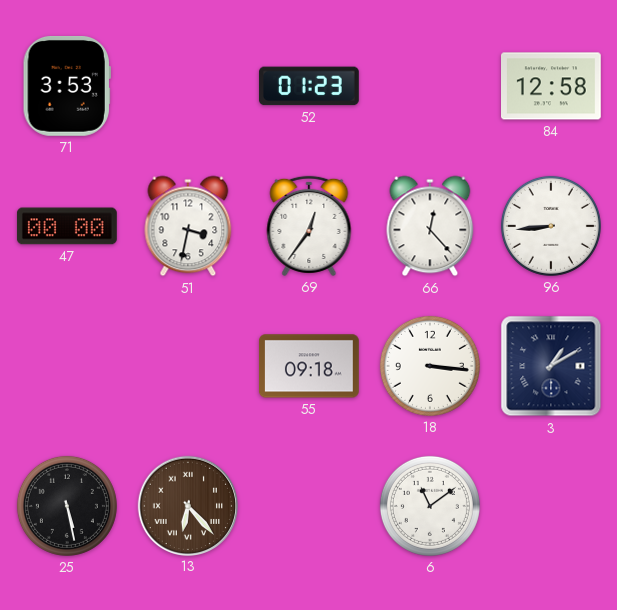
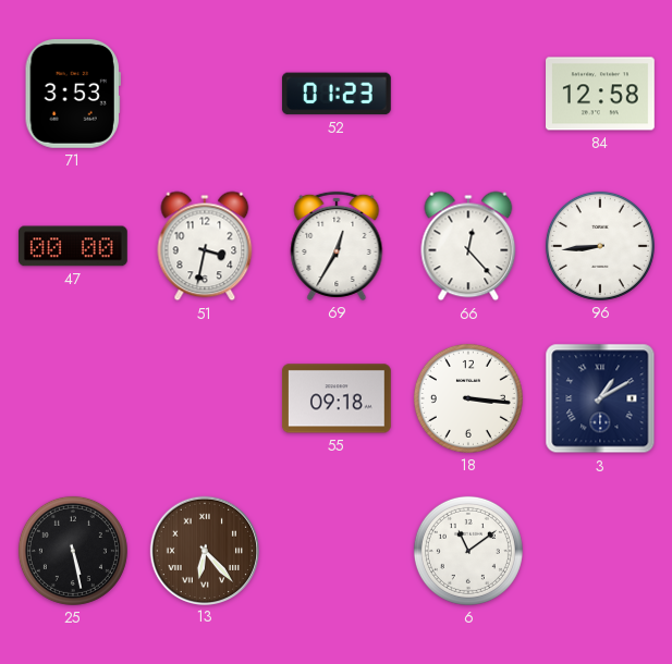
69: 12:36 -> 12:35
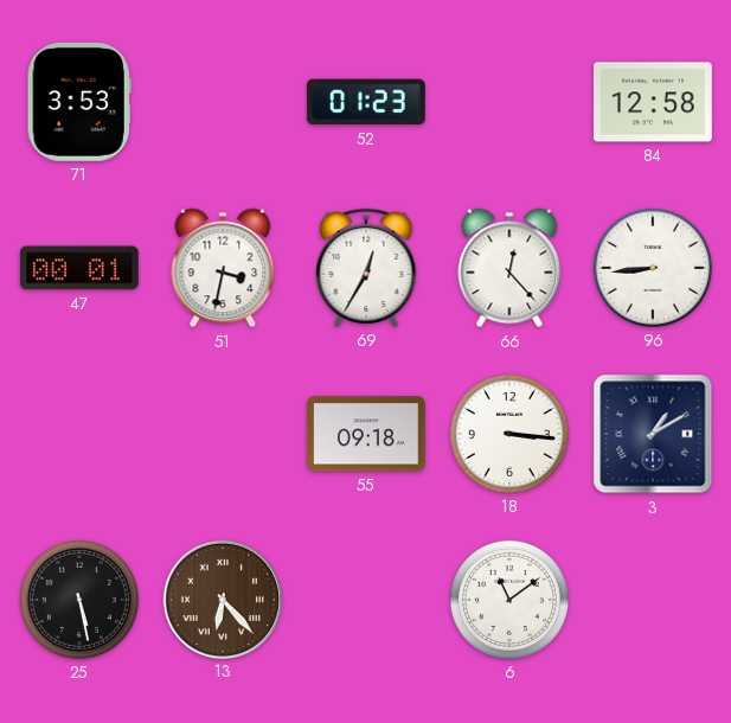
47: 00:00 -> 00:01
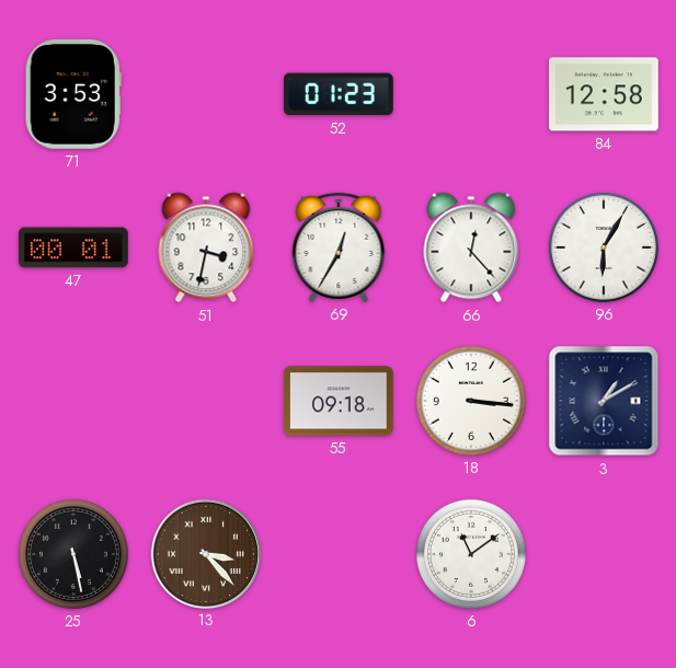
96: 8:44 -> 6:05
13: 6:23 -> 3:23
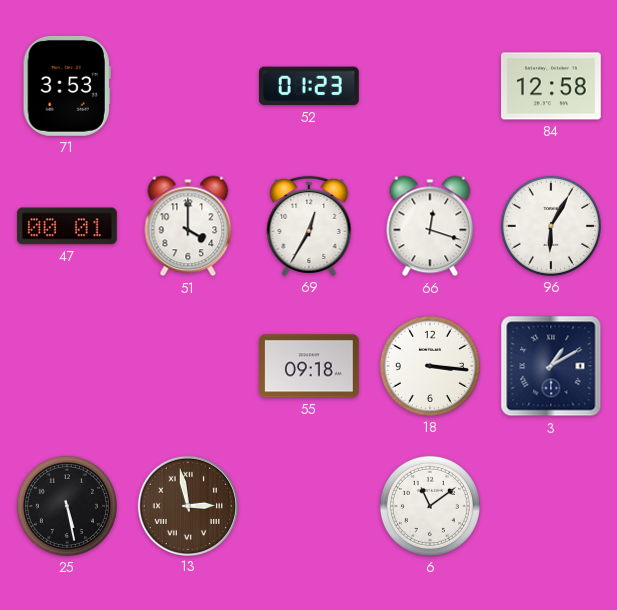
51: 3:32 -> 4:00
66: 12:23 -> 12:18
13: 3:23 -> 2:58
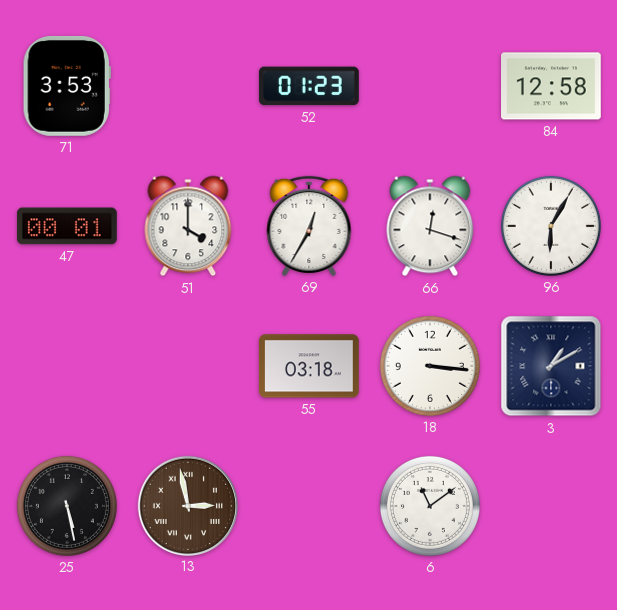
55: 09:18 -> 03:18
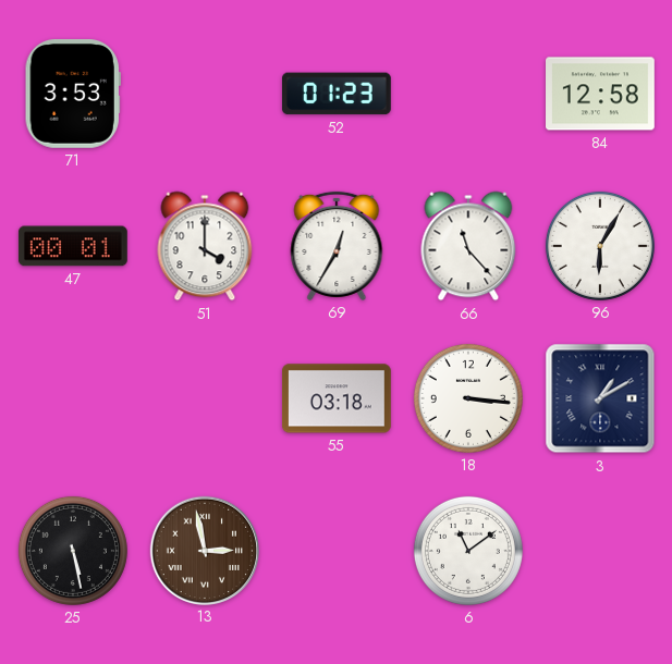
66: 12:18 -> 11:23
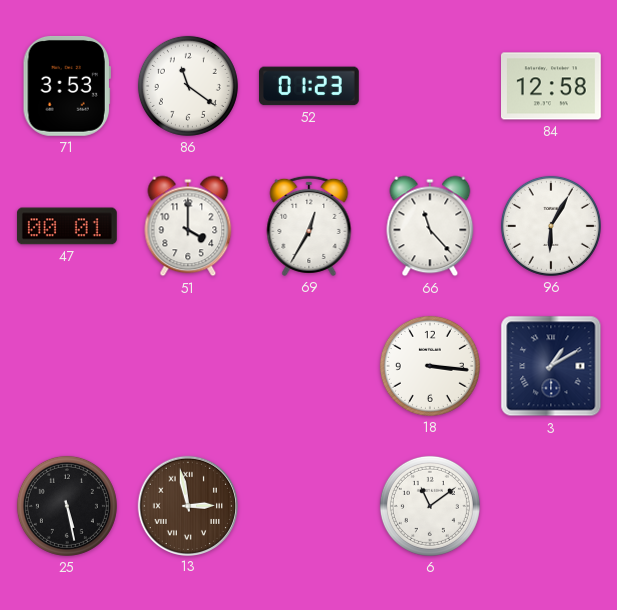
86: none -> 11:21
55: 03:18 -> none
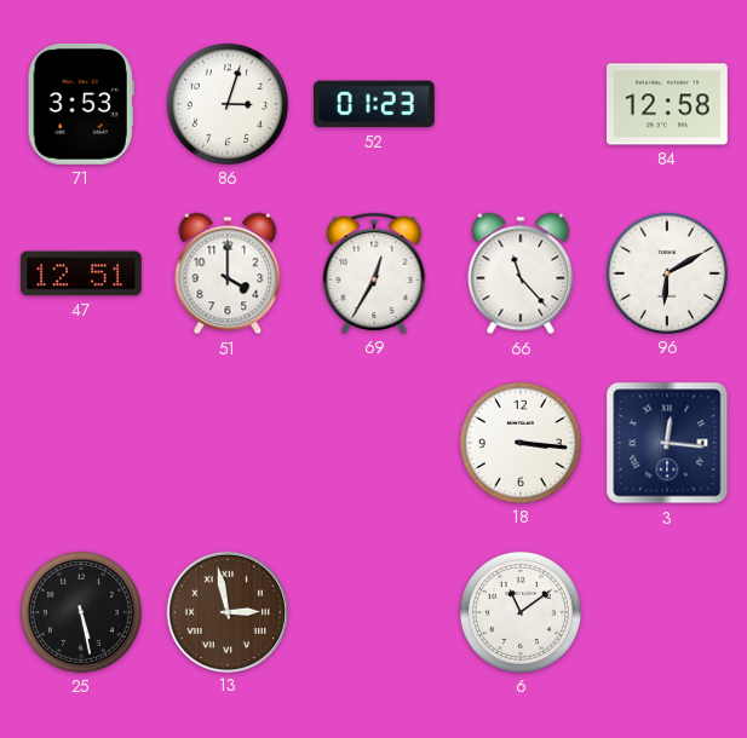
86: 11:21 -> 3:03
47: 00:01 -> 12:51
96: 6:05 -> 6:10
3: 1:10 -> 12:16
